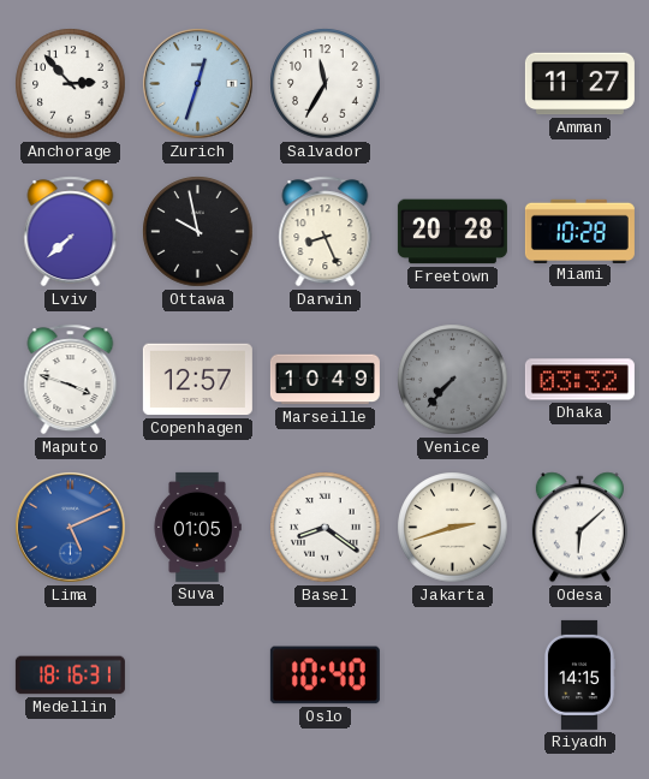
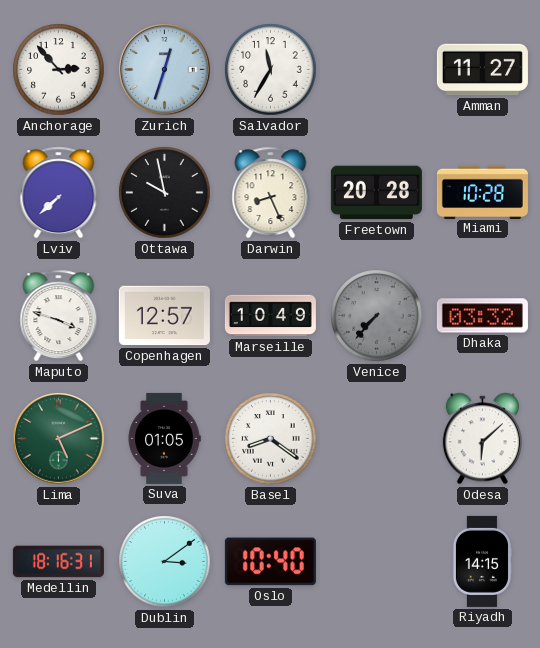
Lima dial: blue -> green
Jakarta: 2:42 -> none
Dublin: none -> 3:09
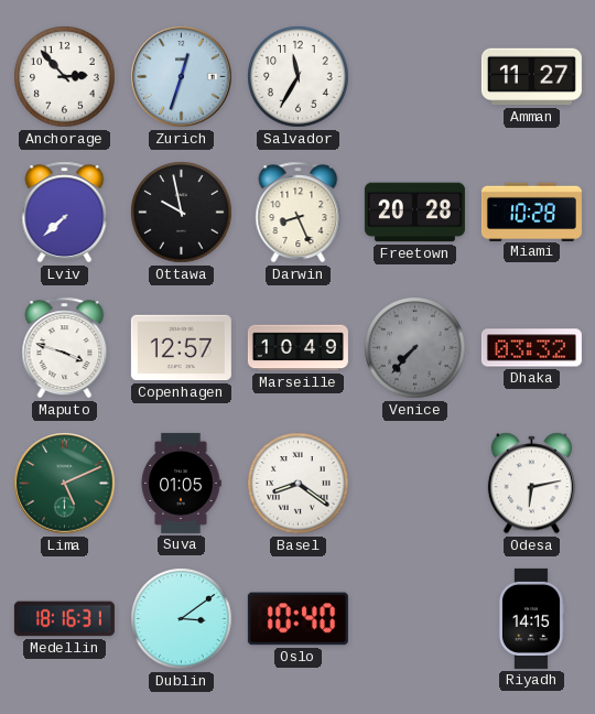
Odesa: 6:08 -> 6:13
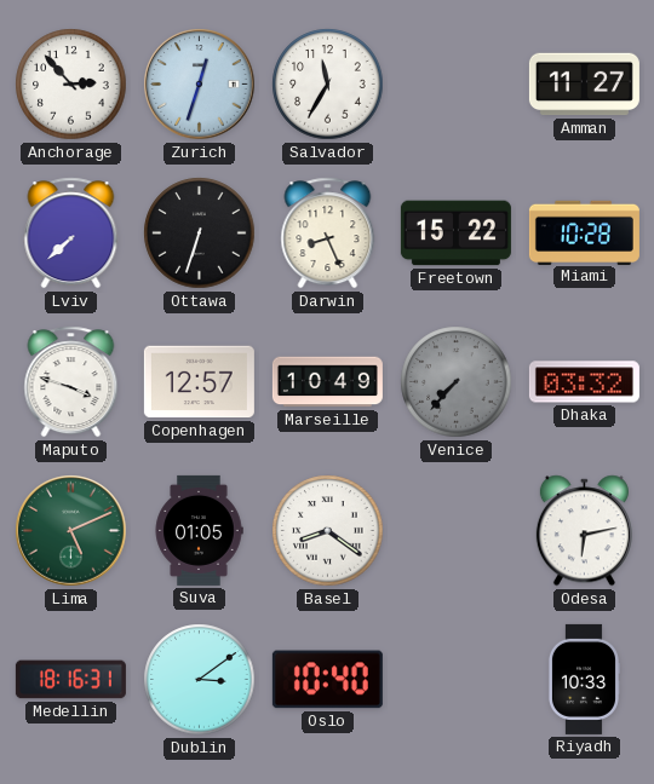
Ottawa: 9:58 -> 6:33
Freetown: 20:28 -> 15:22
Riyadh: 14:15 -> 10:33
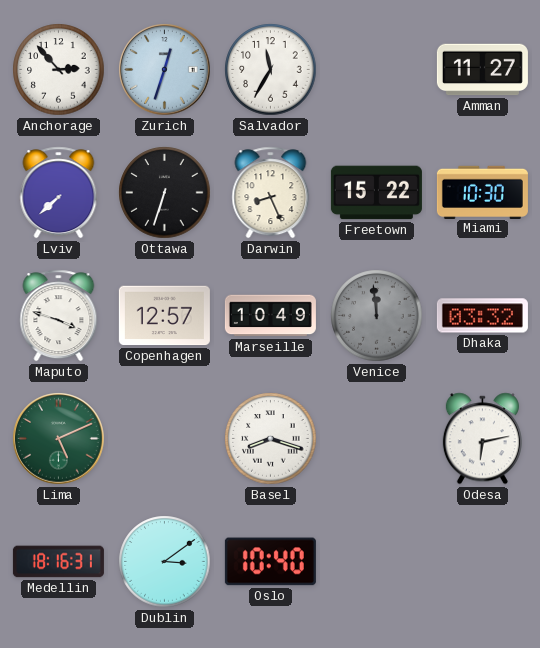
Miami: 10:28 -> 10:30
Venice: 7:37 -> 11:59
Suva: 01:05 -> none
Basel: 8:21 -> 8:18
Riyadh: 10:33 -> none
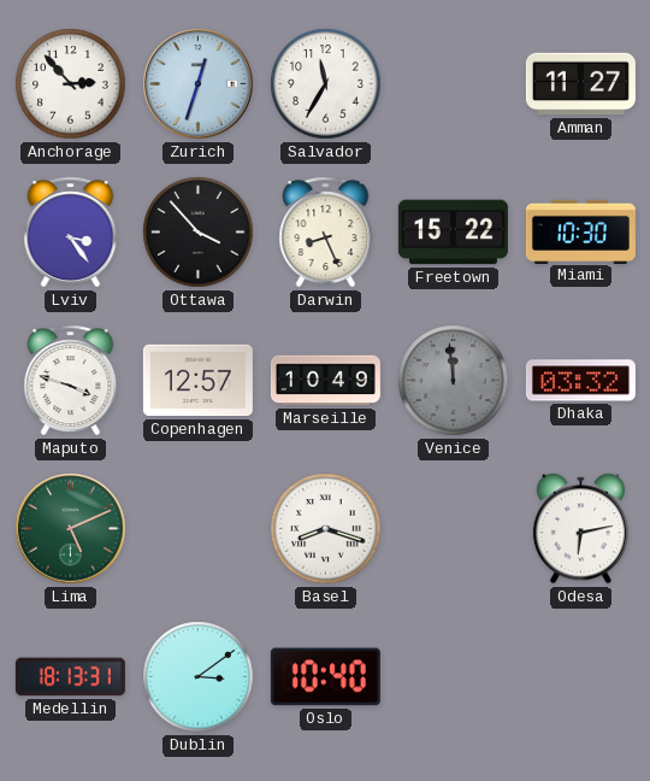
Lviv: 7:38 -> 3:24
Ottawa: 6:33 -> 3:53
Medellin: 18:16 -> 18:13
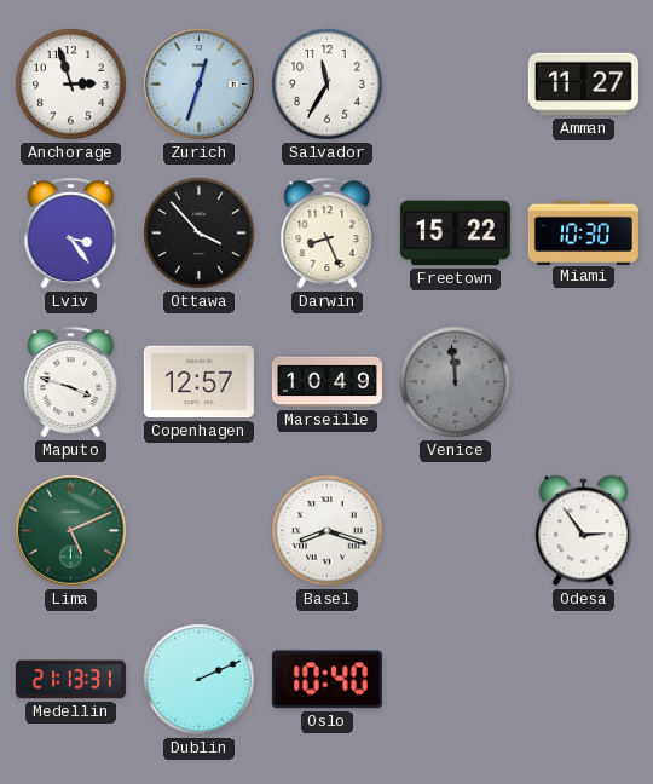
Anchorage: 2:53 -> 2:57
Dhaka: 03:32 -> none
Odesa: 6:13 -> 2:54
Medellin: 18:13 -> 21:13
Dublin: 3:09 -> 2:11
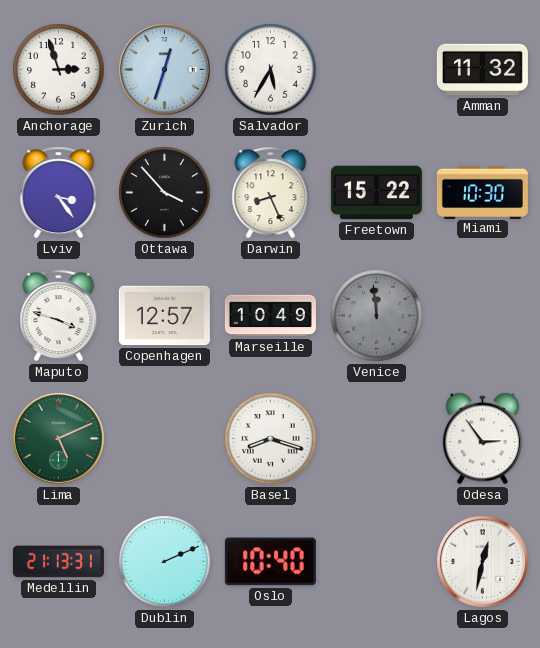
Salvador: 11:35 -> 5:35
Amman: 11:27 -> 11:32
Lagos: none -> 12:32
